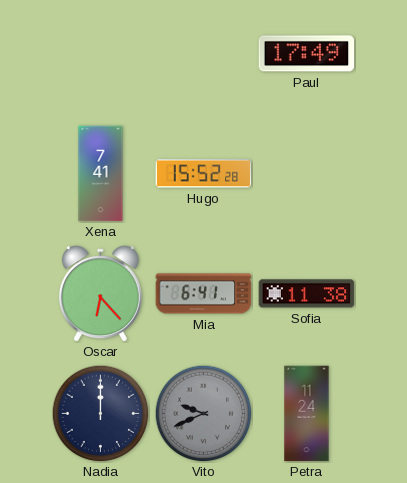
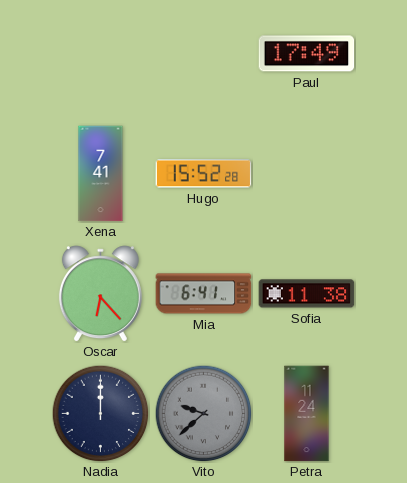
Vito: 9:41 -> 9:38
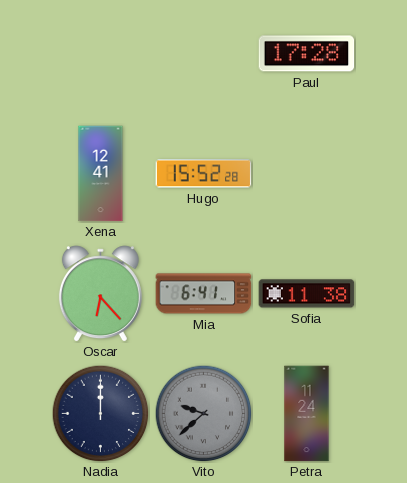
Paul: 17:49 -> 17:28
Xena: 7:41 -> 12:41
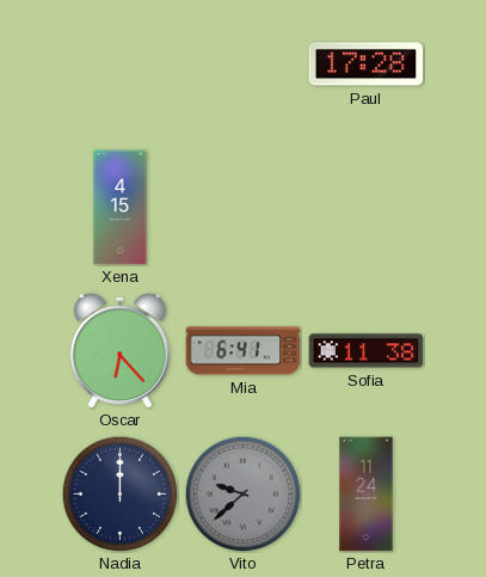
Xena: 12:41 -> 4:15
Hugo: 15:52 -> none
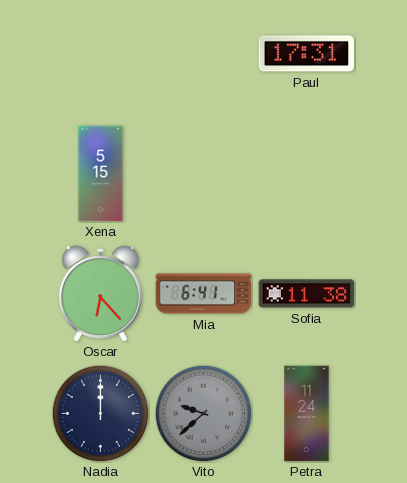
Paul: 17:28 -> 17:31
Xena: 4:15 -> 5:15
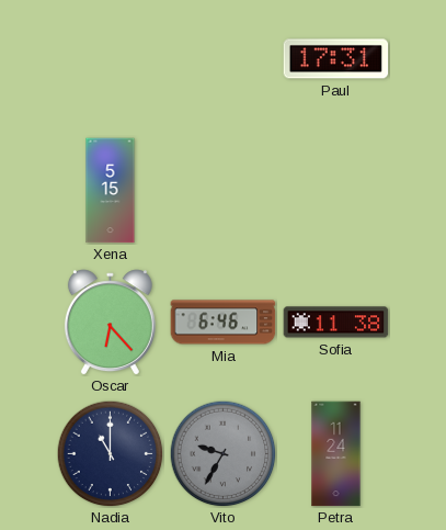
Mia: 6:41 -> 6:46
Nadia: 12:00 -> 11:00
Vito: 9:38 -> 9:35
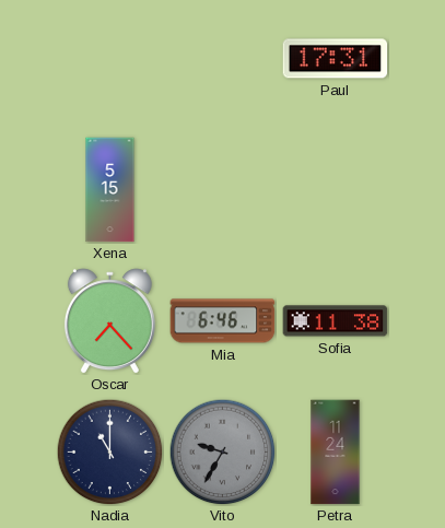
Oscar: 6:23 -> 7:23
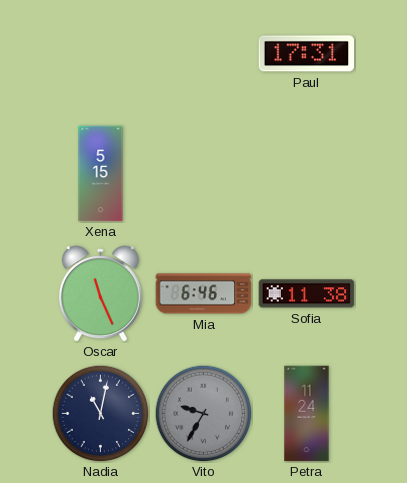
Oscar: 7:23 -> 11:26
Nadia: 11:00 -> 11:02
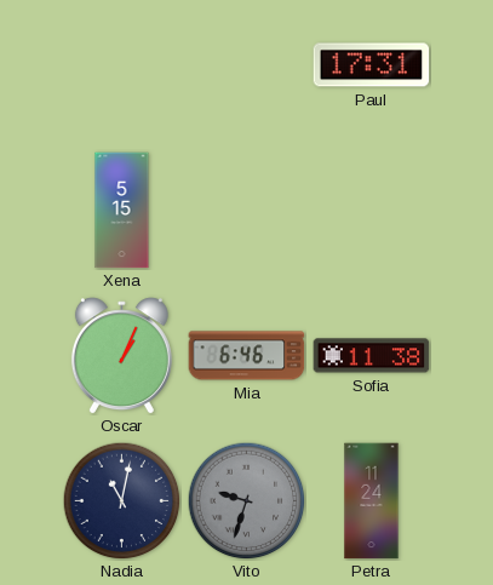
Oscar: 11:26 -> 1:04
Vito: 9:35 -> 9:33
